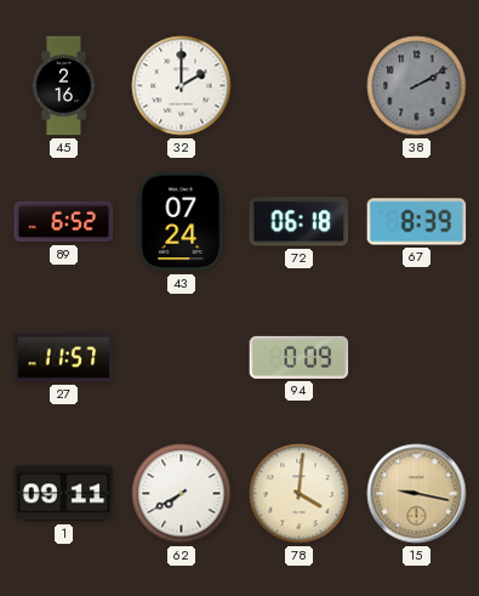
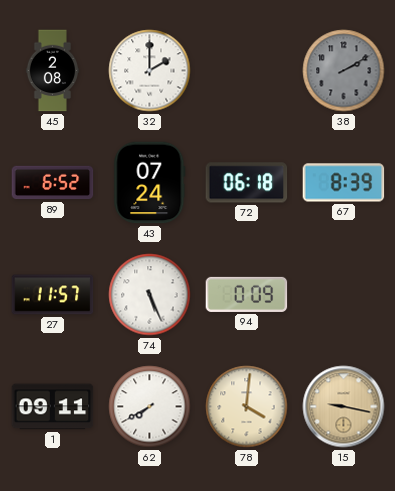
45: 2:16 -> 2:08
74: none -> 5:26
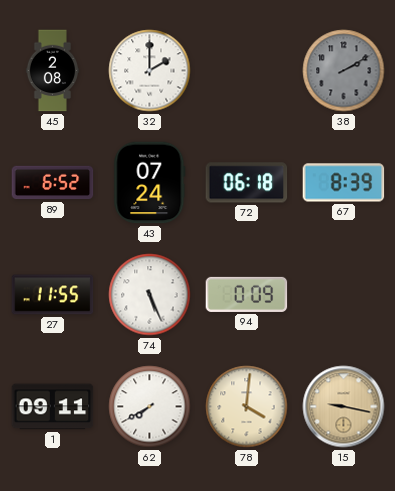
27: 11:57 -> 11:55
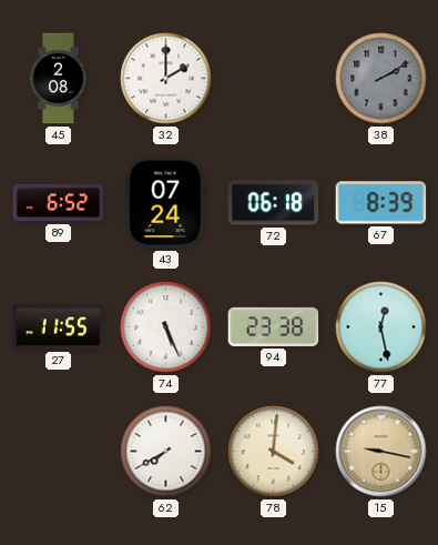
94: 0:09 -> 23:38
77: none -> 12:28
1: 09:11 -> none
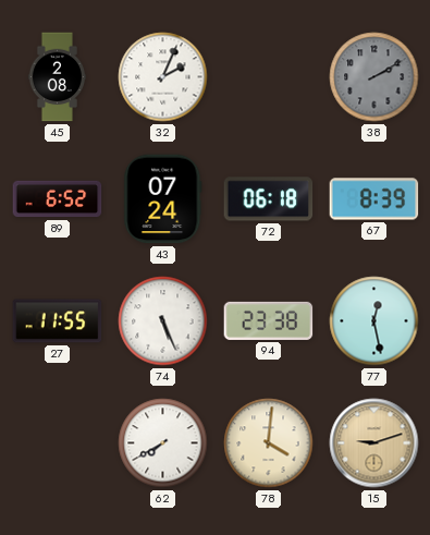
32: 2:00 -> 2:04
15: 9:17 -> 9:12
